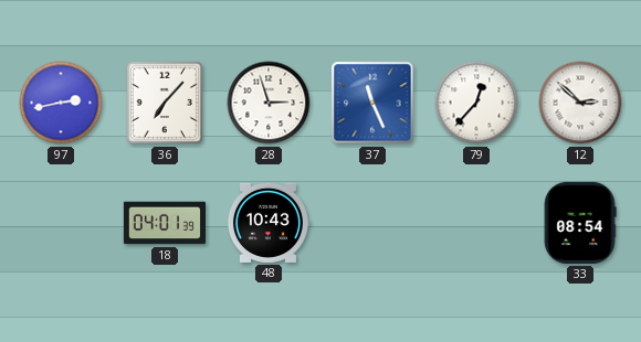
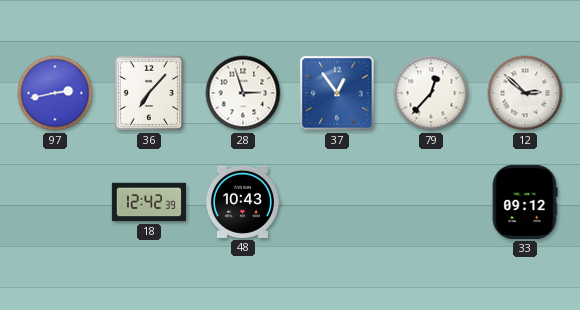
37: 11:26 -> 12:54
18: 04:01 -> 12:42
33: 08:54 -> 09:12
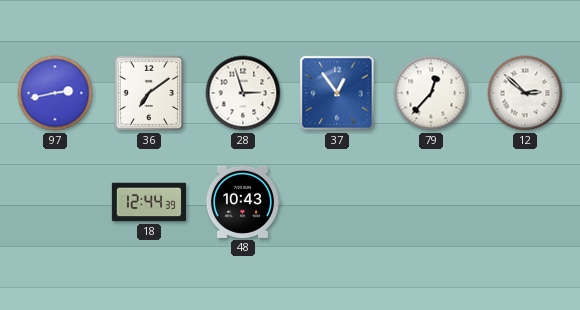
36: 7:07 -> 7:09
18: 12:42 -> 12:44
33: 09:12 -> none
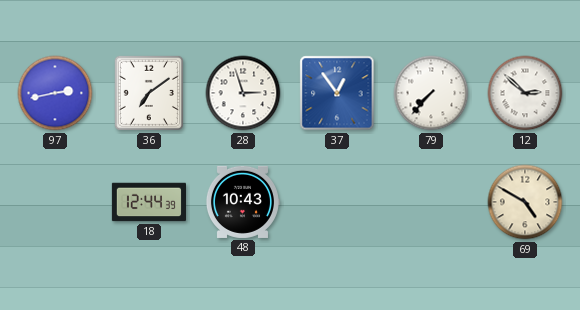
79: 12:37 -> 7:37
69: none -> 4:50
